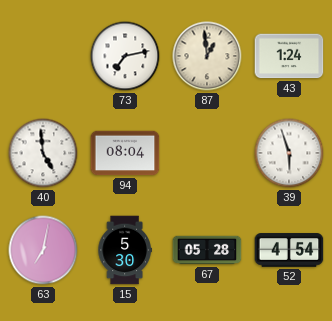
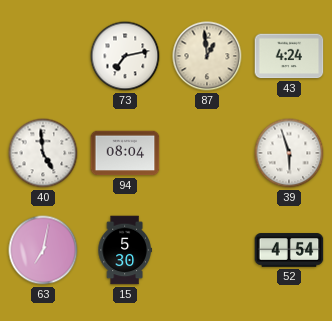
43: 1:24 -> 4:24
67: 05:28 -> none
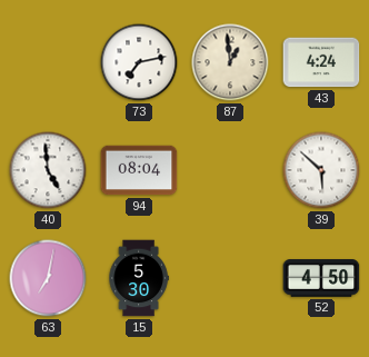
39: 5:57 -> 5:52
52: 4:54 -> 4:50
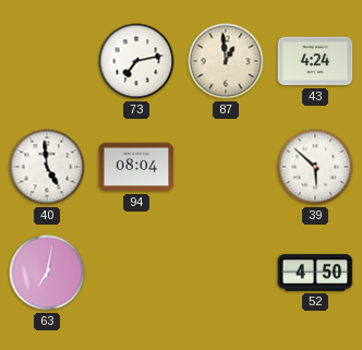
15: 5:30 -> none
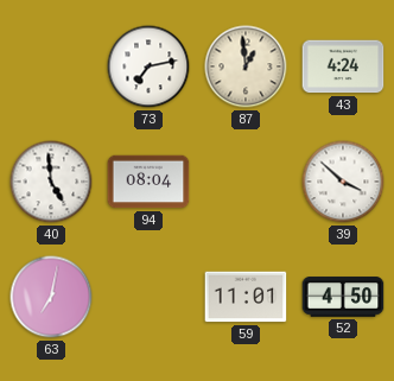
39: 5:52 -> 3:52
59: none -> 11:01
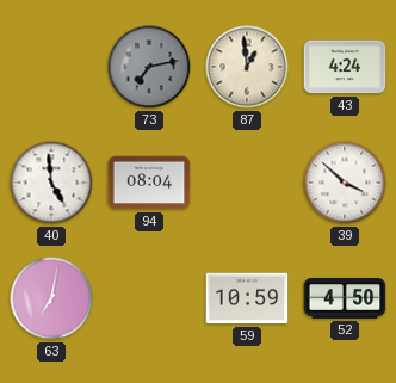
73 dial: white -> grey
59: 11:01 -> 10:59
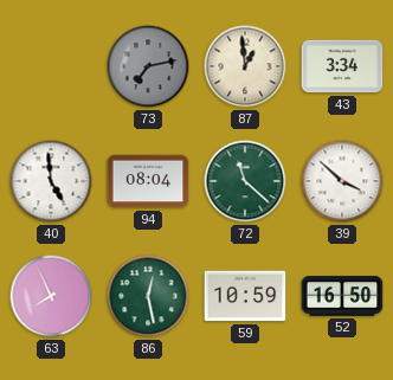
43: 4:24 -> 3:34
72: none -> 11:22
63: 7:02 -> 7:56
86: none -> 12:28
52: 4:50 -> 16:50
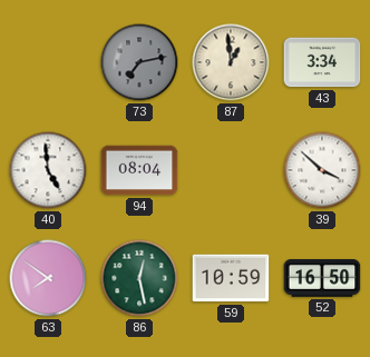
72: 11:22 -> none
63: 7:56 -> 7:51
